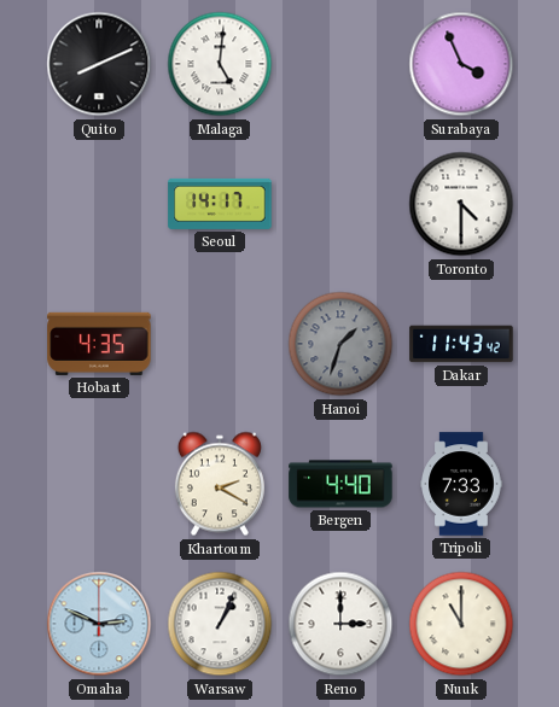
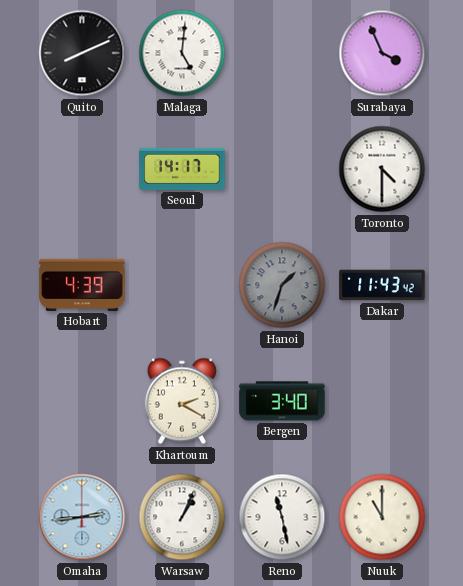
Hobart: 4:35 -> 4:39
Bergen: 4:40 -> 3:40
Tripoli: 7:33 -> none
Omaha: 2:49 -> 2:44
Reno: 3:00 -> 11:28
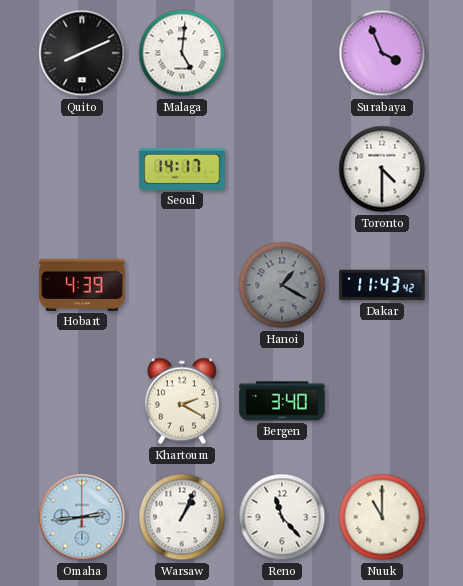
Hanoi: 1:33 -> 1:20
Reno: 11:28 -> 11:23
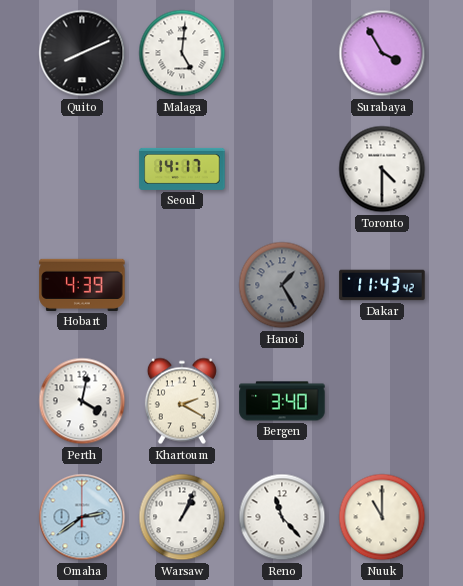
Surabaya: 3:56 -> 3:55
Hanoi: 1:20 -> 1:25
Perth: none -> 4:02
Omaha: 2:44 -> 2:39
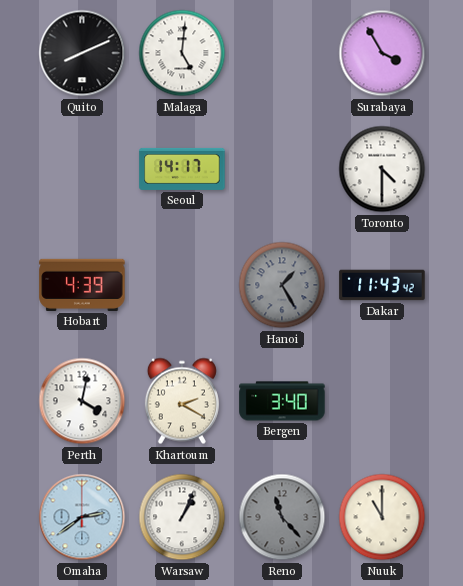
Reno dial: white -> grey
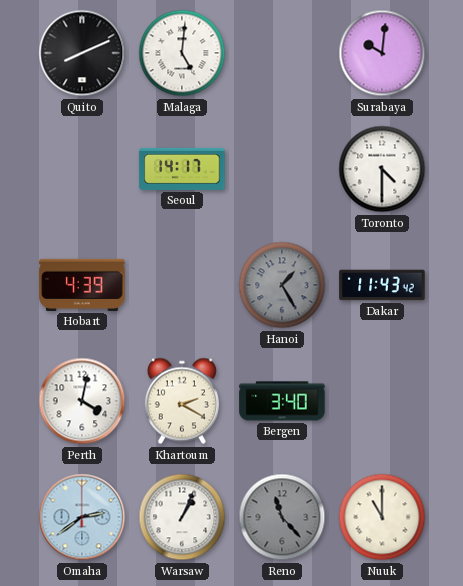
Surabaya: 3:55 -> 10:01
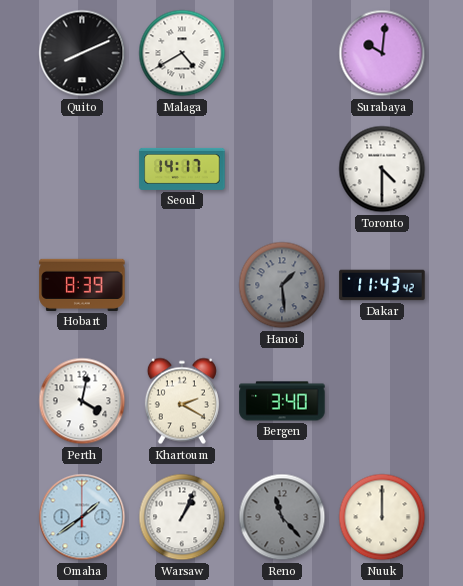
Malaga: 5:01 -> 4:40
Hobart: 4:39 -> 8:39
Hanoi: 1:25 -> 1:29
Omaha: 2:39 -> 1:39
Nuuk: 11:00 -> 12:00
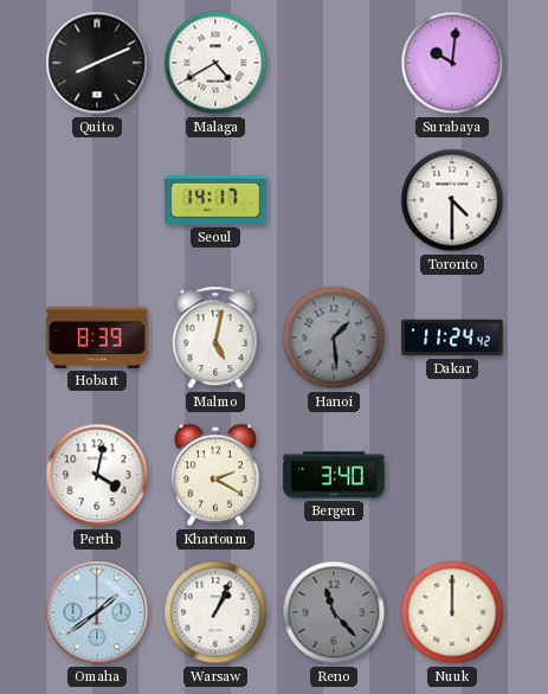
Malmo: none -> 5:02
Dakar: 11:43 -> 11:24
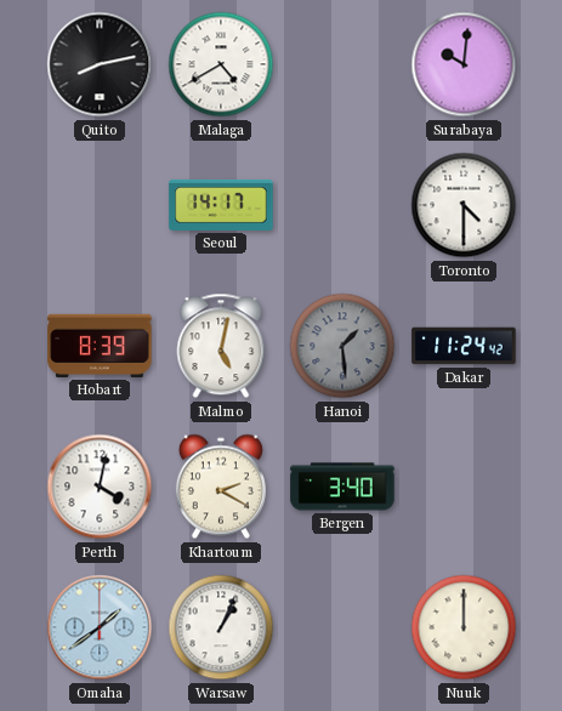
Quito: 8:11 -> 8:13
Reno: 11:23 -> none
